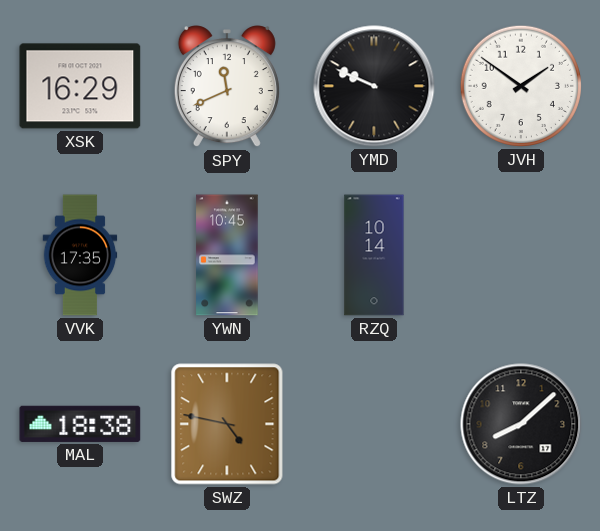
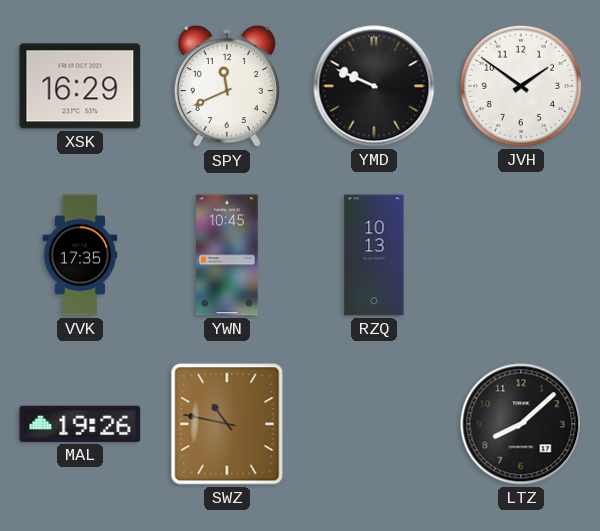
RZQ: 10:14 -> 10:13
MAL: 18:38 -> 19:26
SWZ: 4:47 -> 10:47
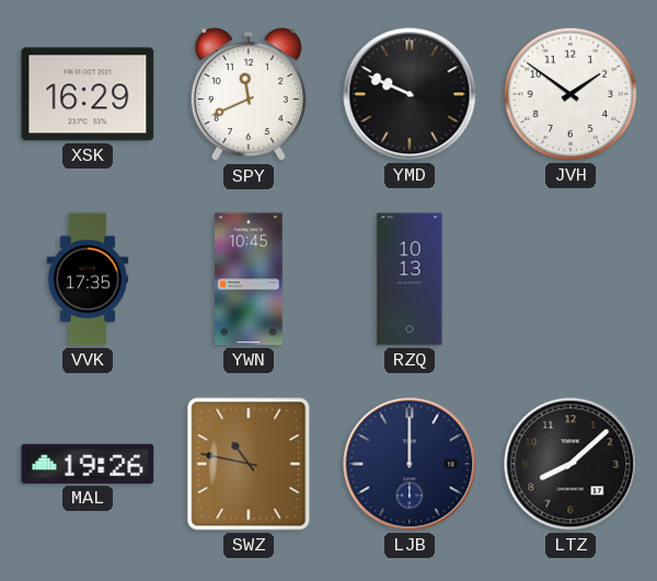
LJB: none -> 12:00
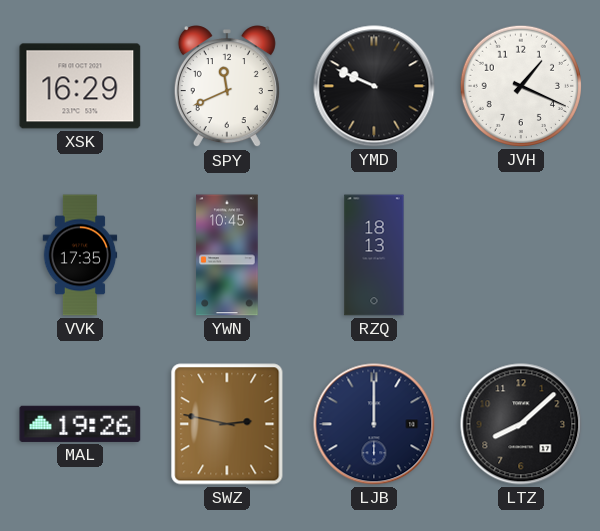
JVH: 1:51 -> 1:19
RZQ: 10:13 -> 18:13
SWZ: 10:47 -> 2:47
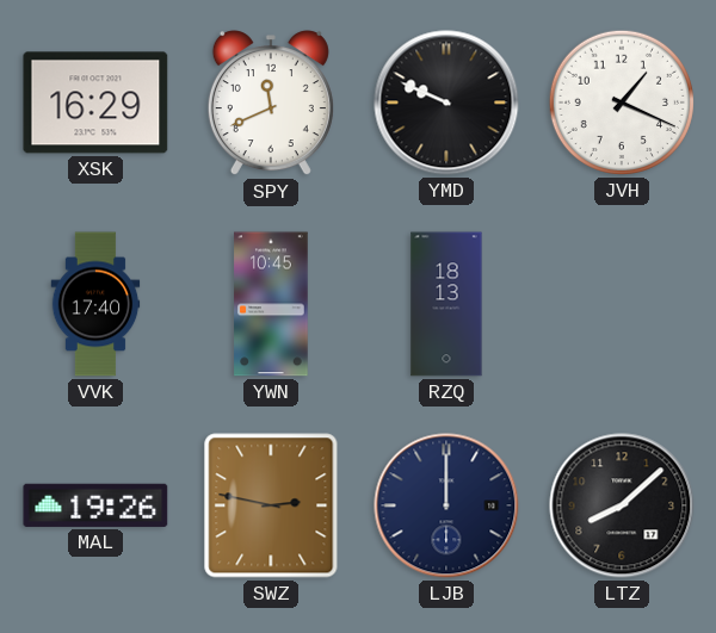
VVK: 17:35 -> 17:40
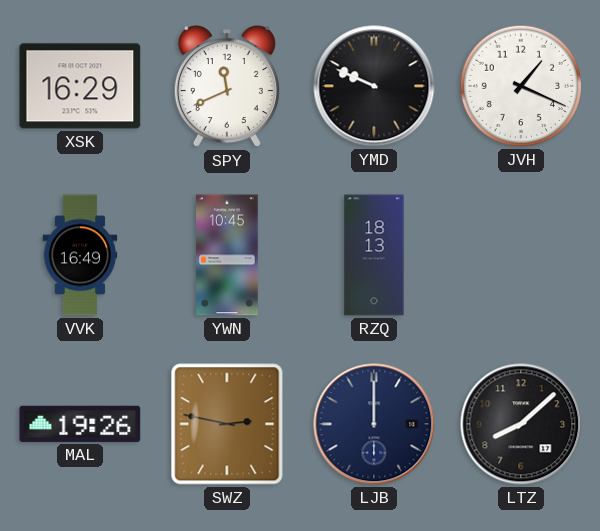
VVK: 17:40 -> 16:49
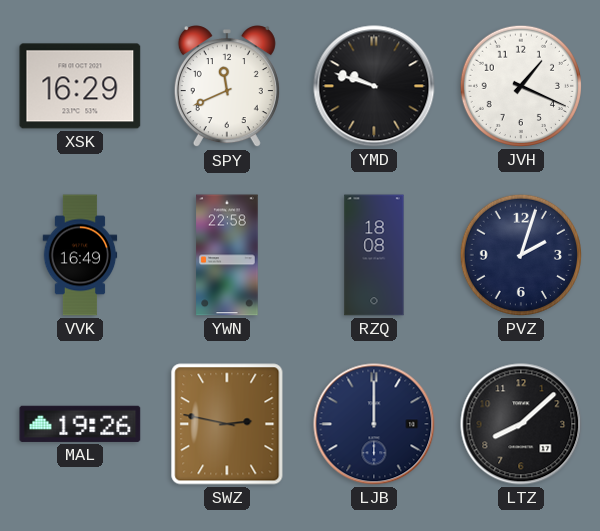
YMD: 9:49 -> 9:48
YWN: 10:45 -> 22:58
RZQ: 18:13 -> 18:08
PVZ: none -> 2:03
